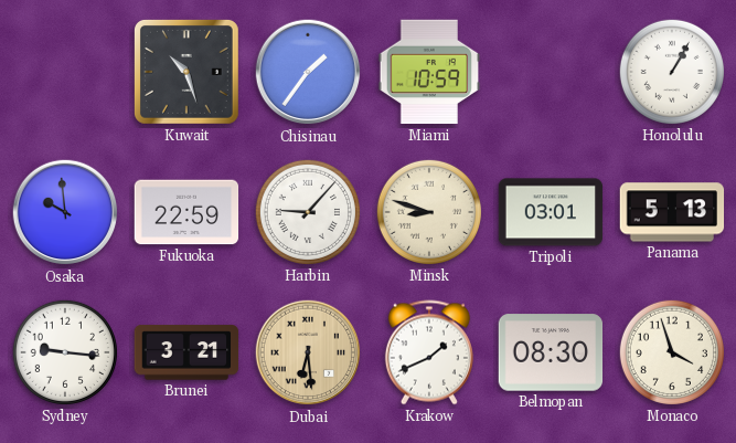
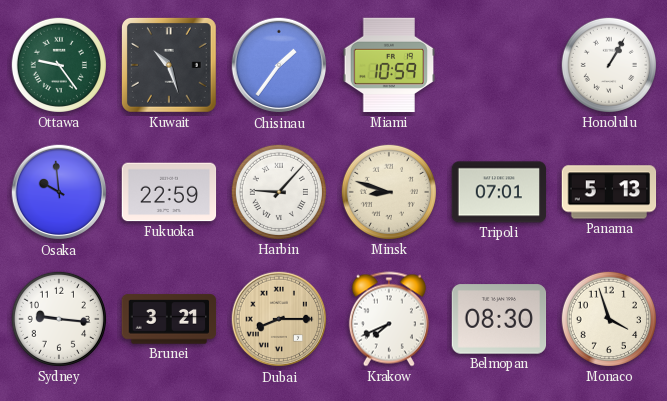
Ottawa: none -> 9:24
Tripoli: 03:01 -> 07:01
Dubai: 6:29 -> 8:15
Krakow: 1:41 -> 7:41
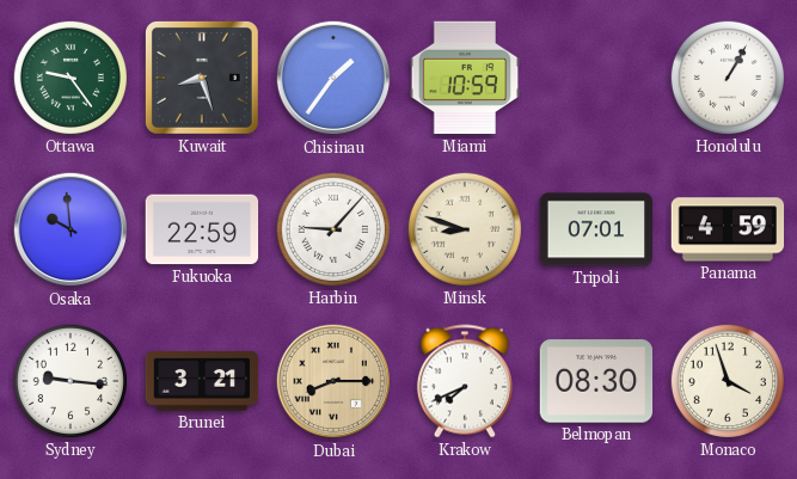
Kuwait: 10:27 -> 8:27
Panama: 5:13 -> 4:59
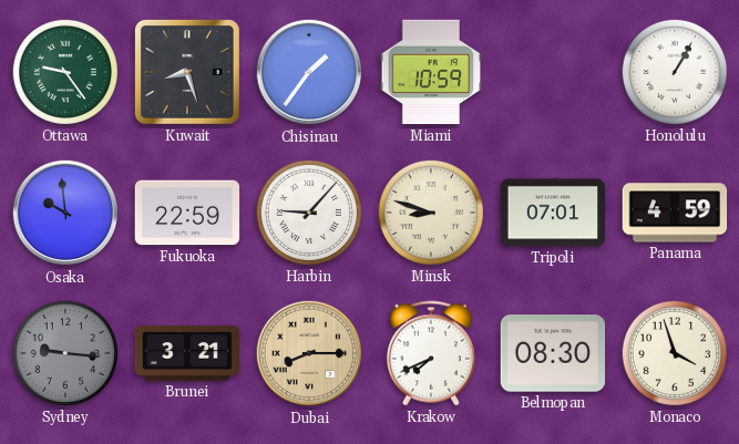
Sydney dial: white -> grey
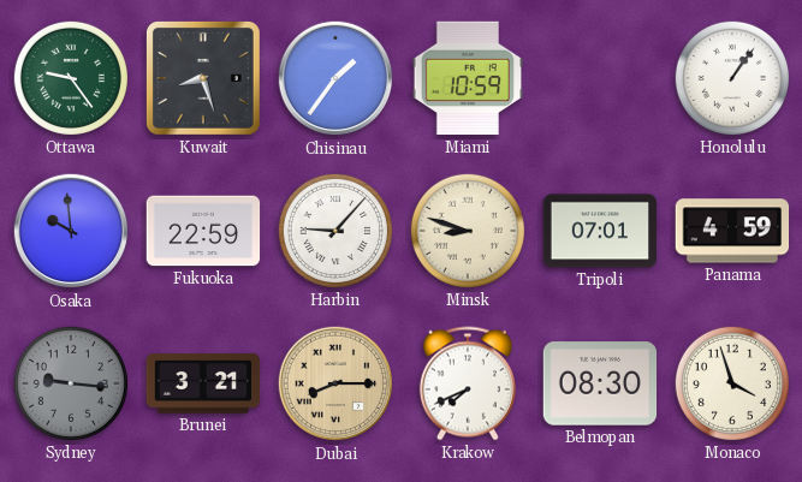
Honolulu: 1:05 -> 1:06
